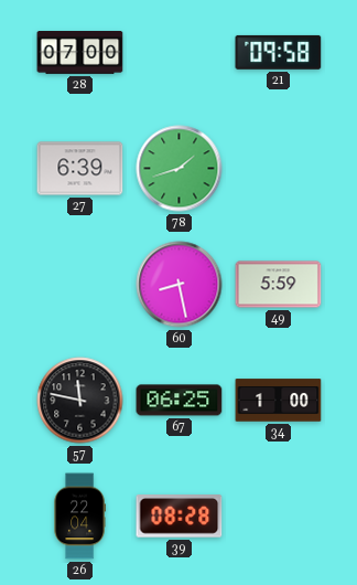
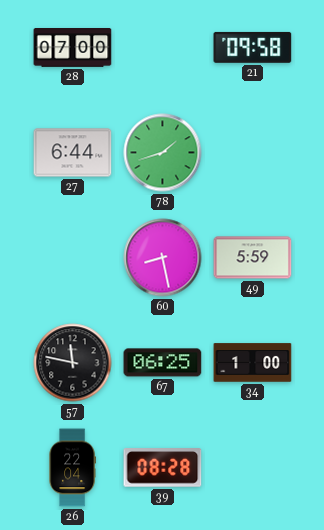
27: 6:39 -> 6:44
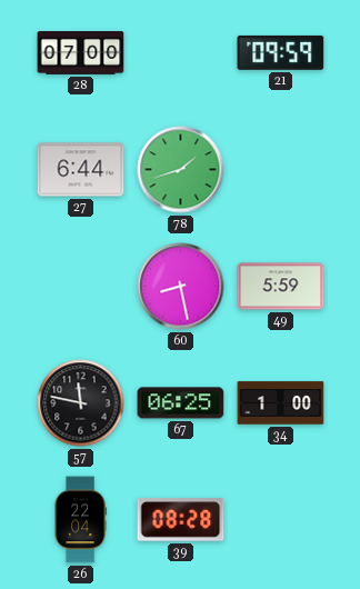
21: 09:58 -> 09:59
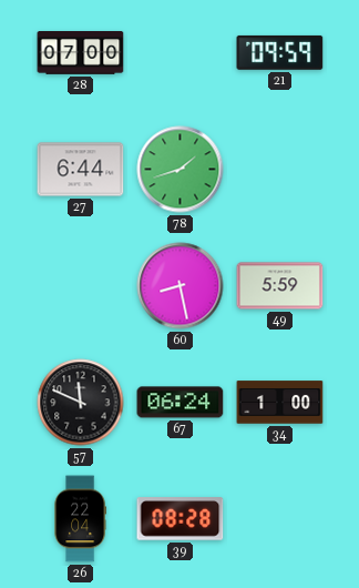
57: 11:47 -> 11:49
67: 06:25 -> 06:24
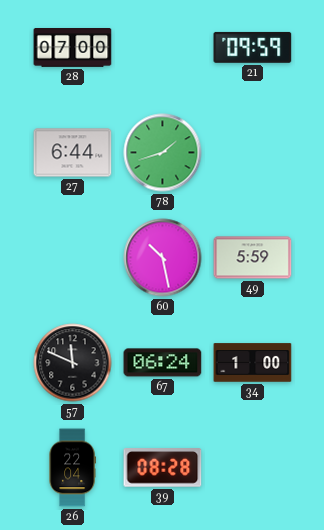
60: 8:28 -> 10:28
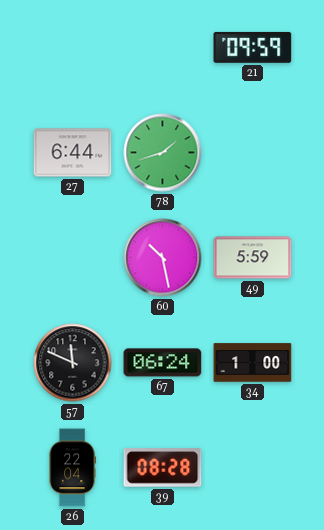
28: 07:00 -> none
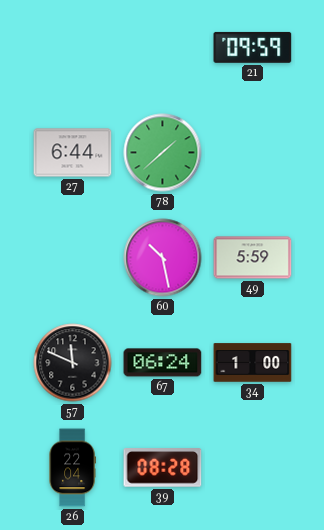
78: 1:42 -> 1:38
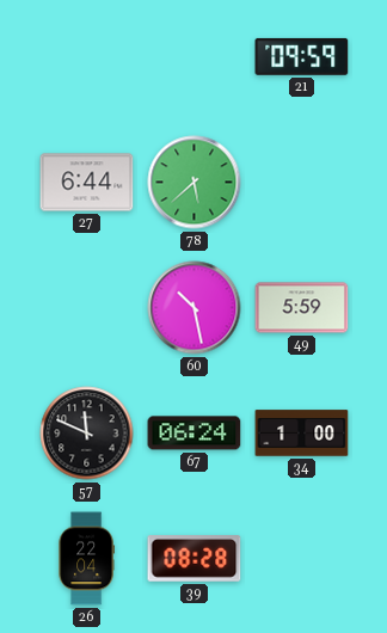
78: 1:38 -> 5:38
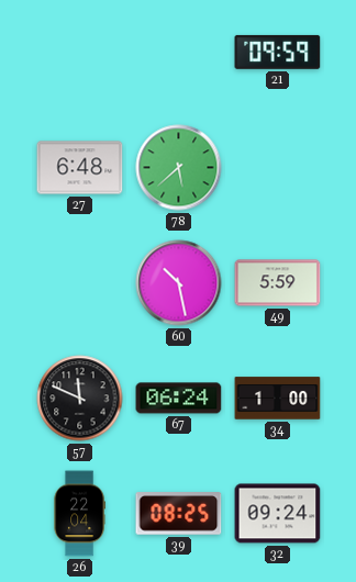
27: 6:44 -> 6:48
39: 08:28 -> 08:25
32: none -> 09:24
